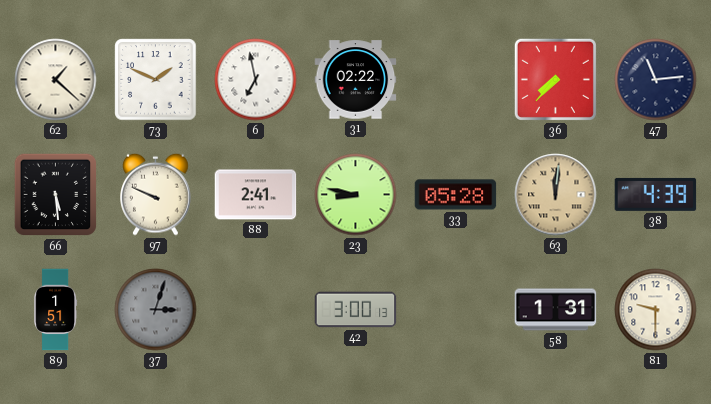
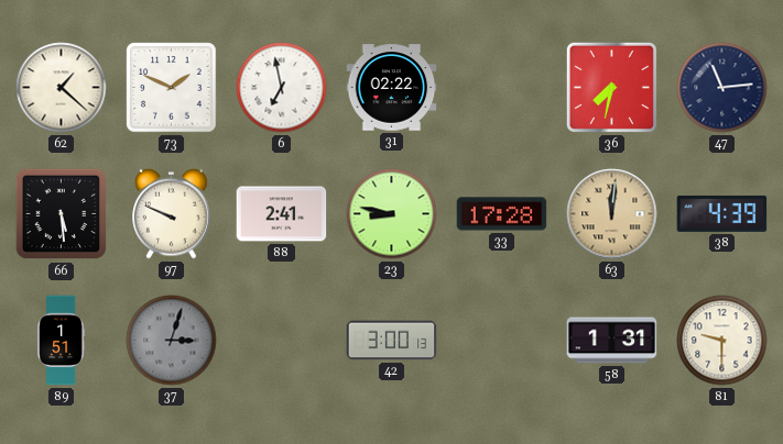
36: 7:37 -> 7:32
33: 05:28 -> 17:28
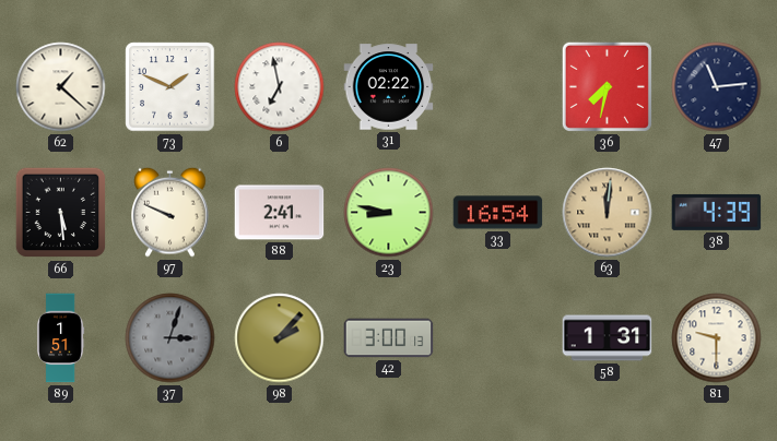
33: 17:28 -> 16:54
98: none -> 2:07
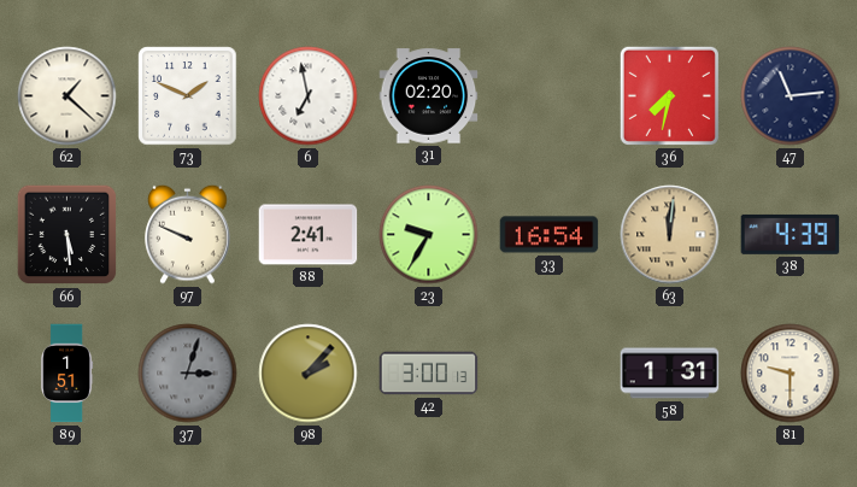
31: 02:22 -> 02:20
23: 8:47 -> 9:35
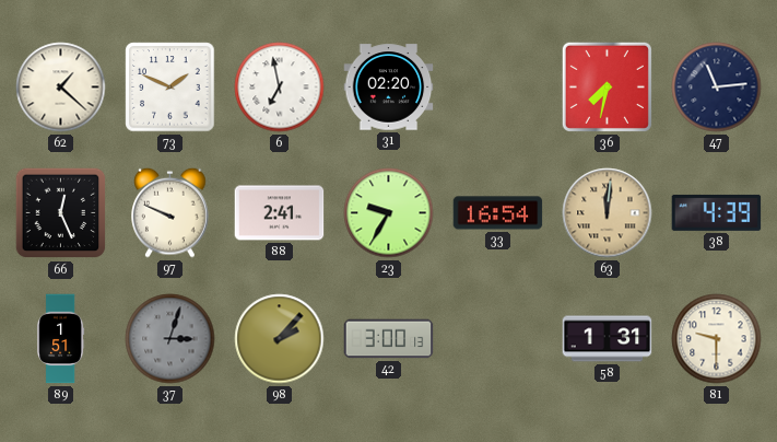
66: 5:29 -> 12:26
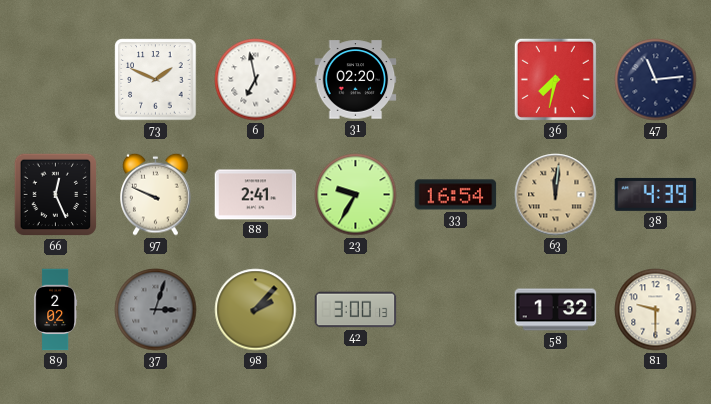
62: 1:22 -> none
89: 1:51 -> 2:02
58: 1:31 -> 1:32
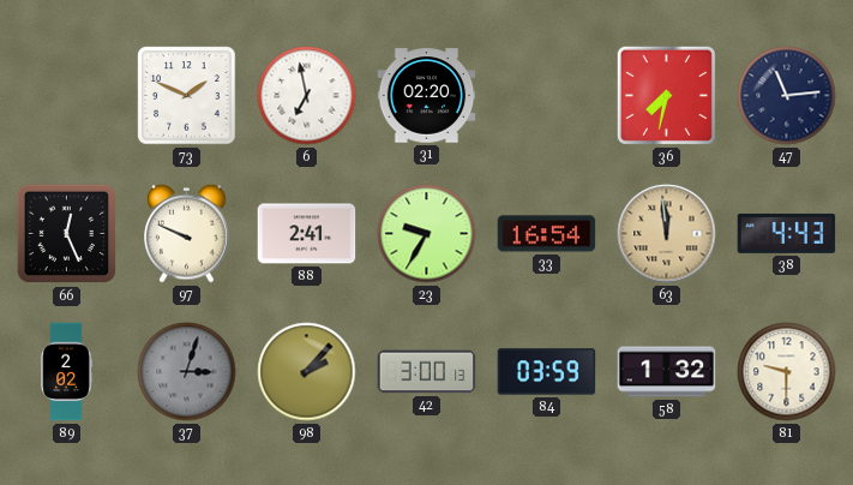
63: 12:01 -> 11:59
38: 4:39 -> 4:43
84: none -> 03:59
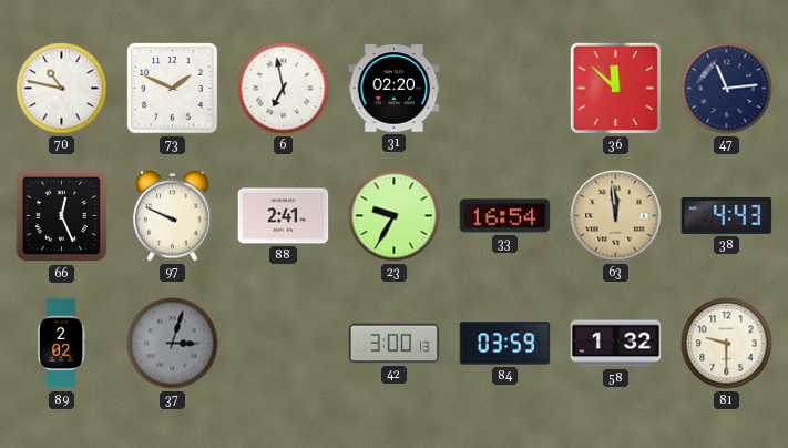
70: none -> 10:47
36: 7:32 -> 11:52
98: 2:07 -> none
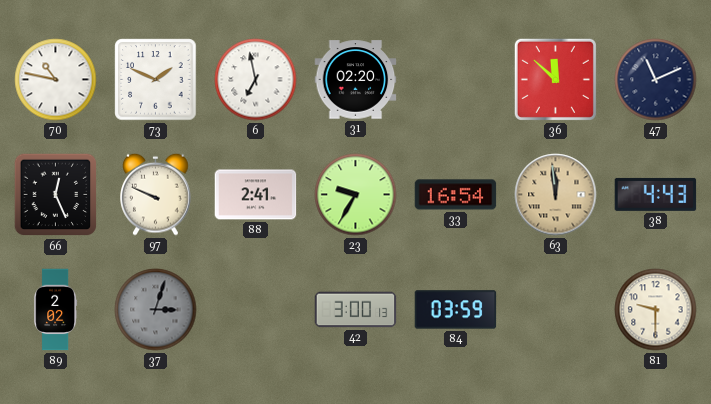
47: 11:14 -> 11:11
58: 1:32 -> none
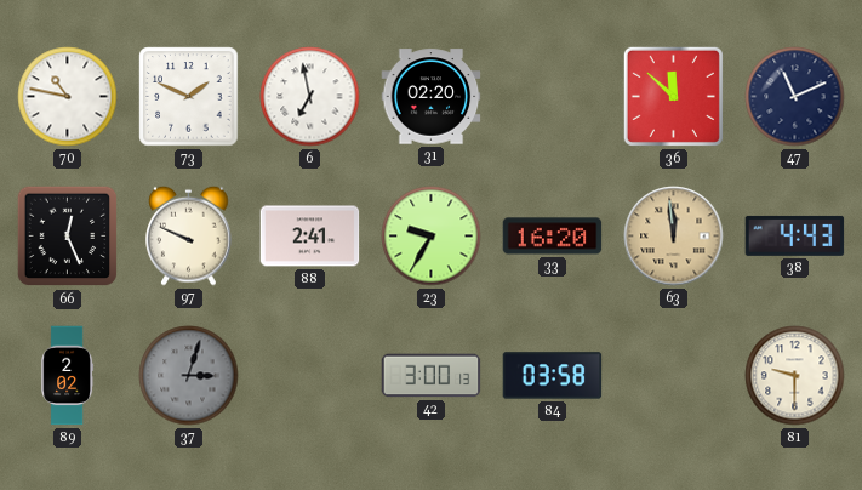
33: 16:54 -> 16:20
84: 03:59 -> 03:58
